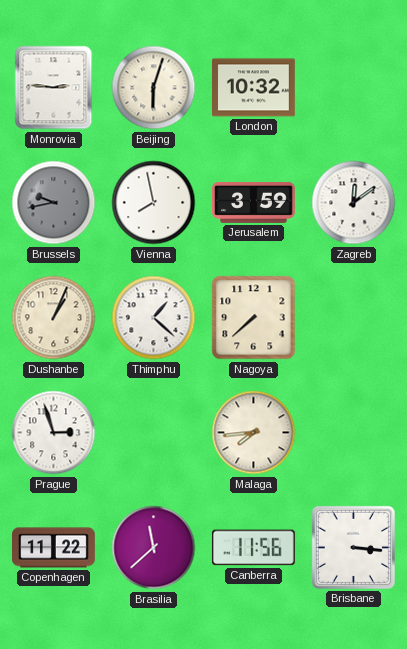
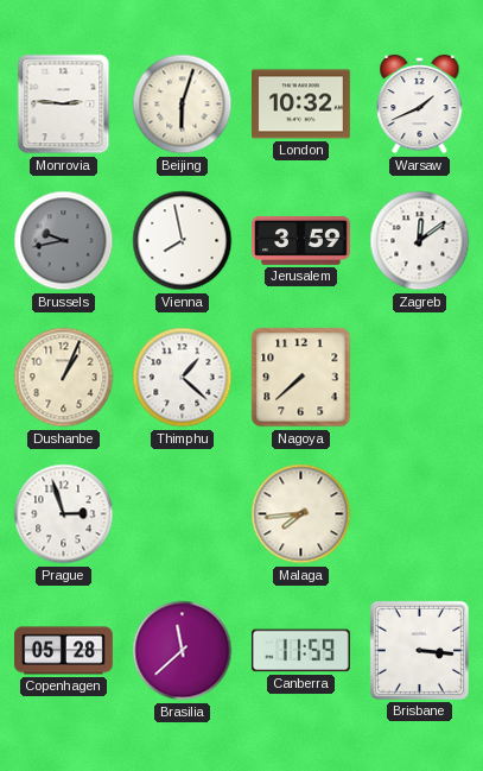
Warsaw: none -> 1:41
Copenhagen: 11:22 -> 05:28
Canberra: 11:56 -> 11:59
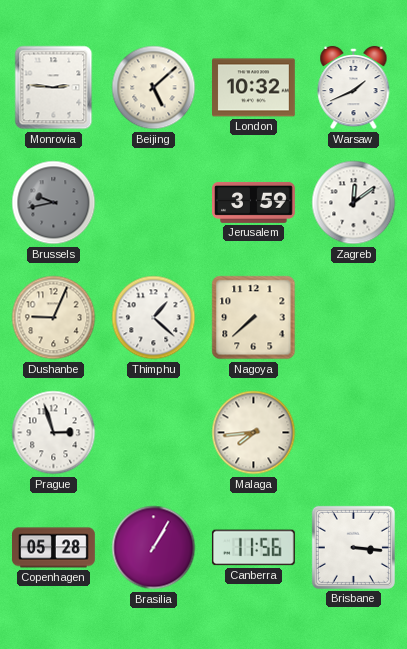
Beijing: 6:03 -> 5:08
Vienna: 7:58 -> none
Dushanbe: 1:04 -> 9:04
Brasilia: 11:38 -> 1:05
Canberra: 11:59 -> 11:56
